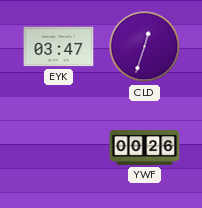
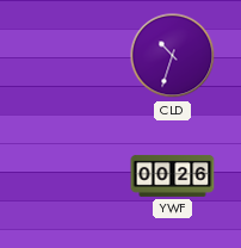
EYK: 03:47 -> none
CLD: 12:33 -> 10:33
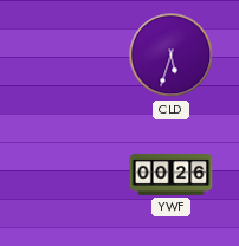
CLD: 10:33 -> 5:33
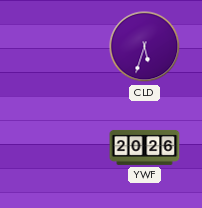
YWF: 00:26 -> 20:26
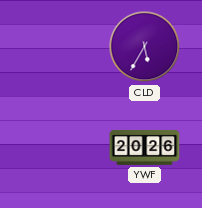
CLD: 5:33 -> 5:35
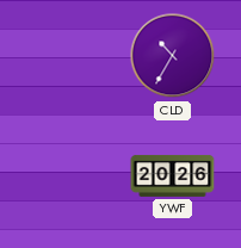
CLD: 5:35 -> 10:35
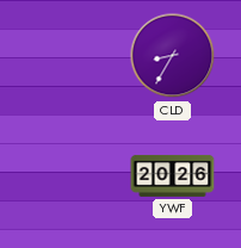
CLD: 10:35 -> 8:35
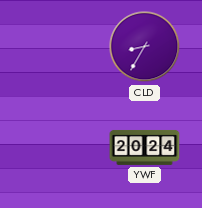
YWF: 20:26 -> 20:24
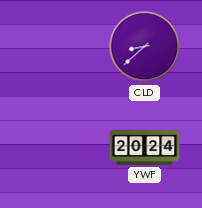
CLD: 8:35 -> 8:38
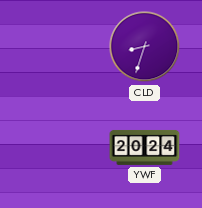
CLD: 8:38 -> 8:33
